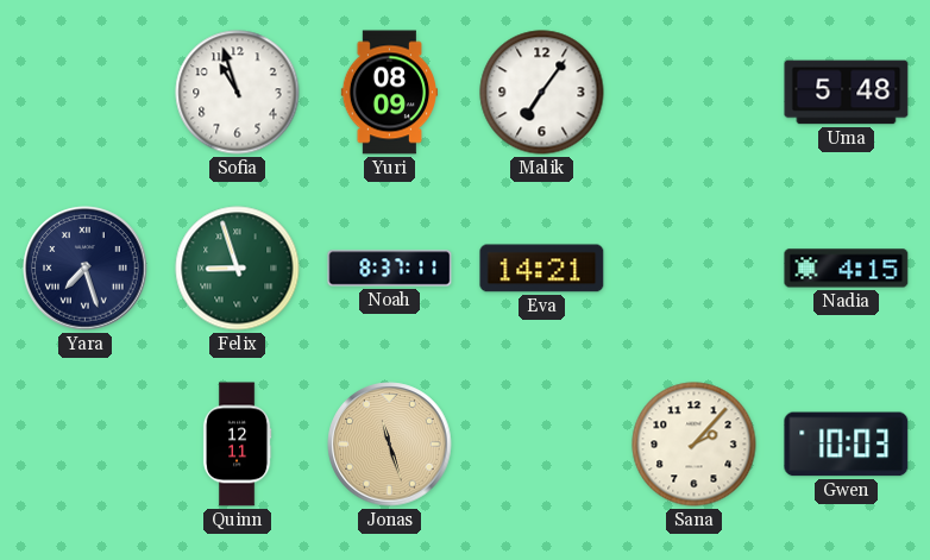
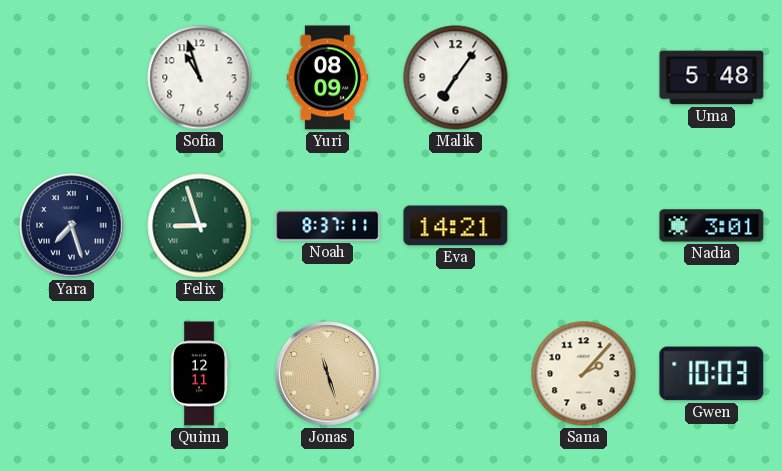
Nadia: 4:15 -> 3:01
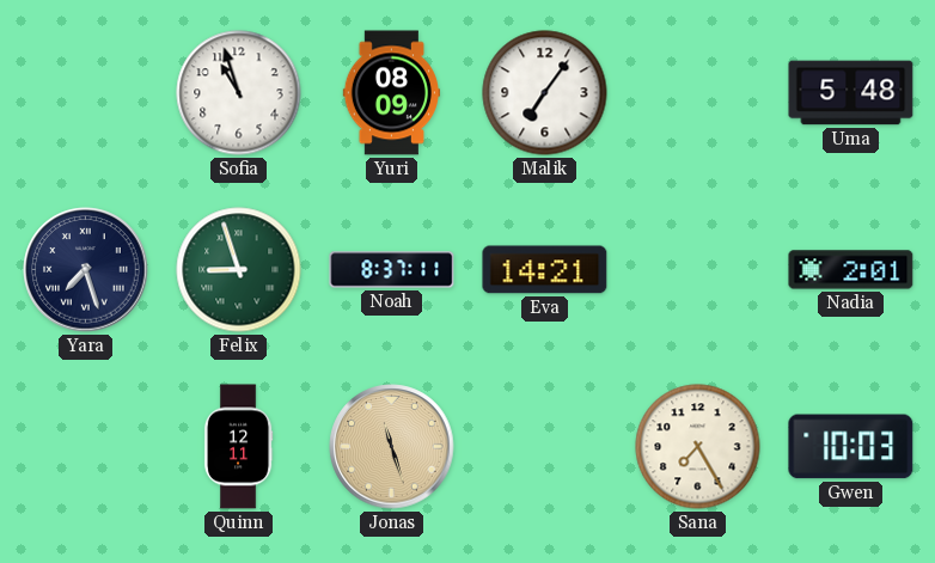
Nadia: 3:01 -> 2:01
Sana: 2:07 -> 7:25
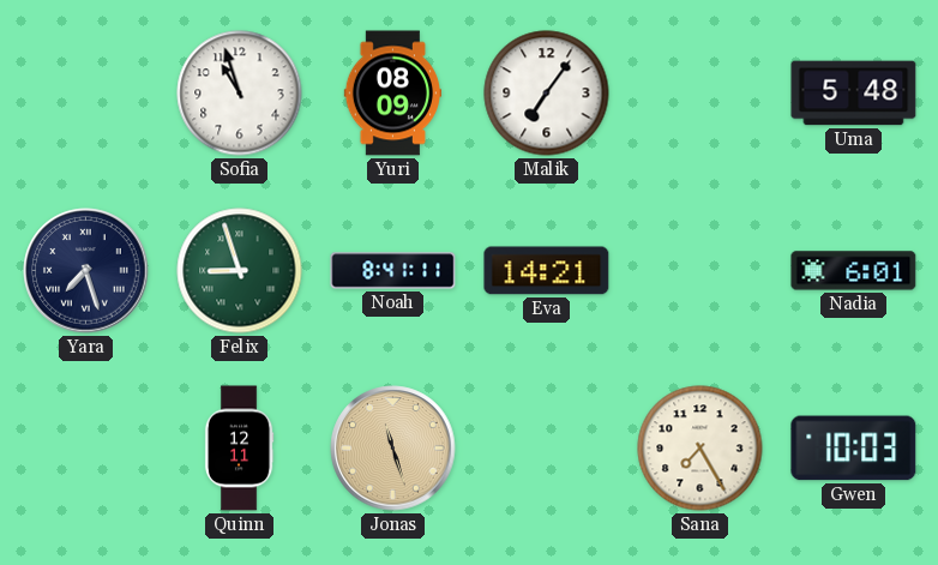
Noah: 8:37 -> 8:41
Nadia: 2:01 -> 6:01
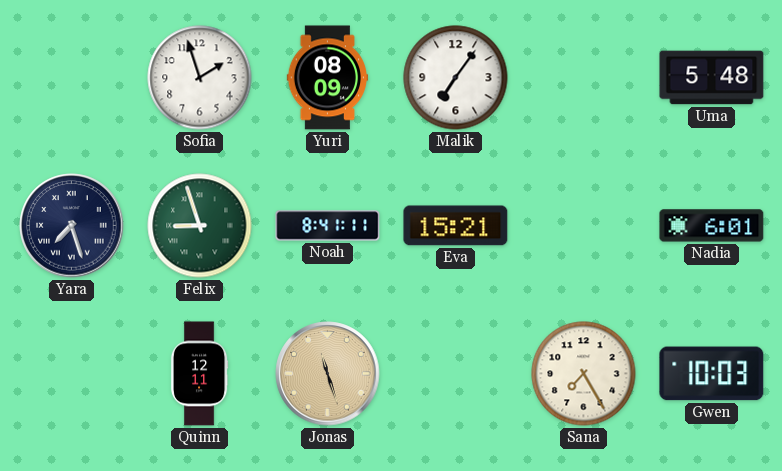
Sofia: 10:57 -> 1:57
Eva: 14:21 -> 15:21
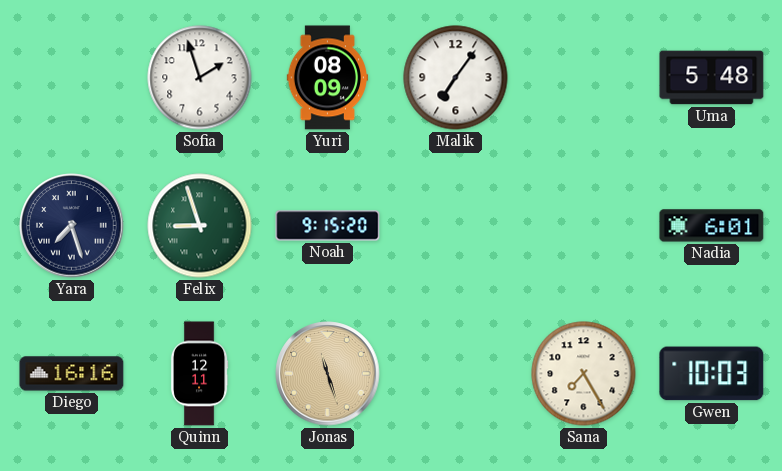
Noah: 8:41 -> 9:15
Eva: 15:21 -> none
Diego: none -> 16:16
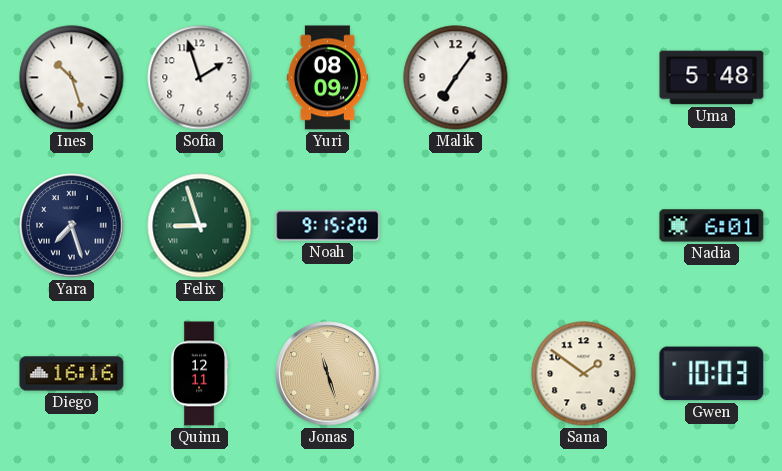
Ines: none -> 10:27
Sana: 7:25 -> 1:51
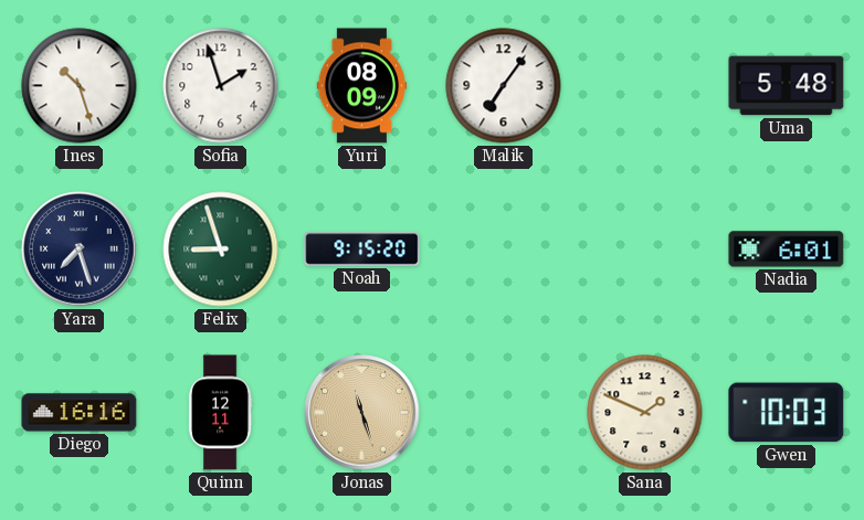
Sana: 1:51 -> 1:49
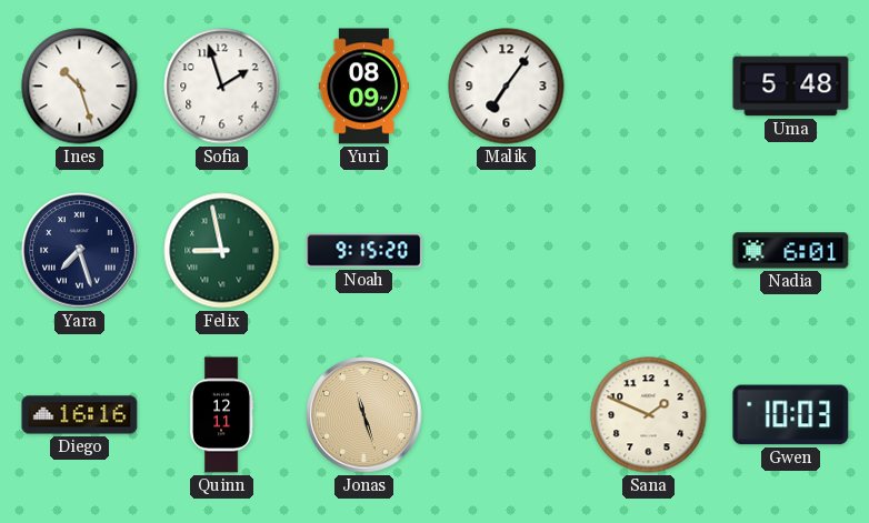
Felix: 8:57 -> 8:58
